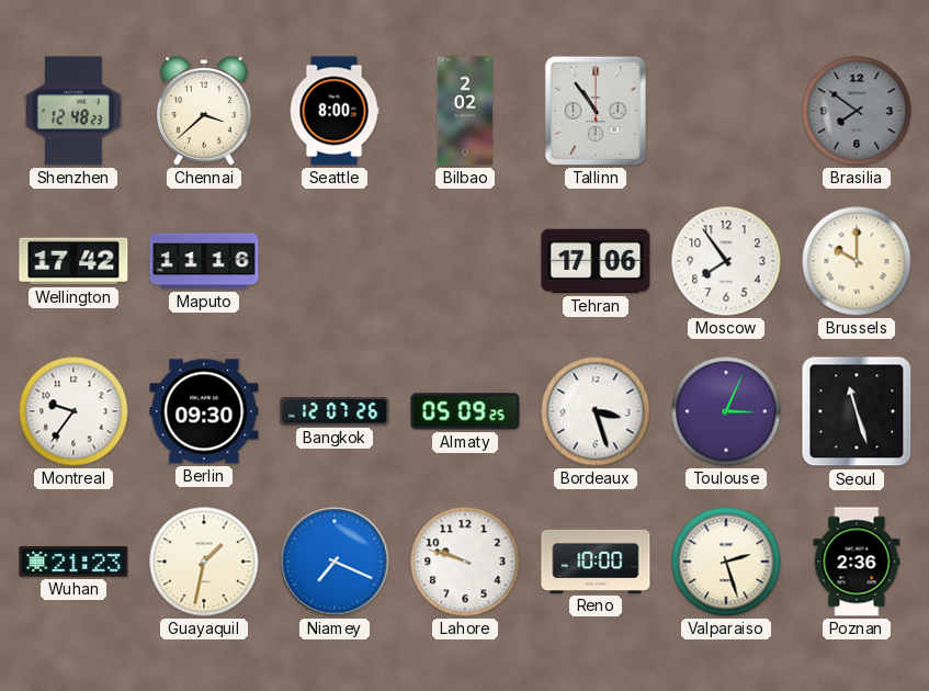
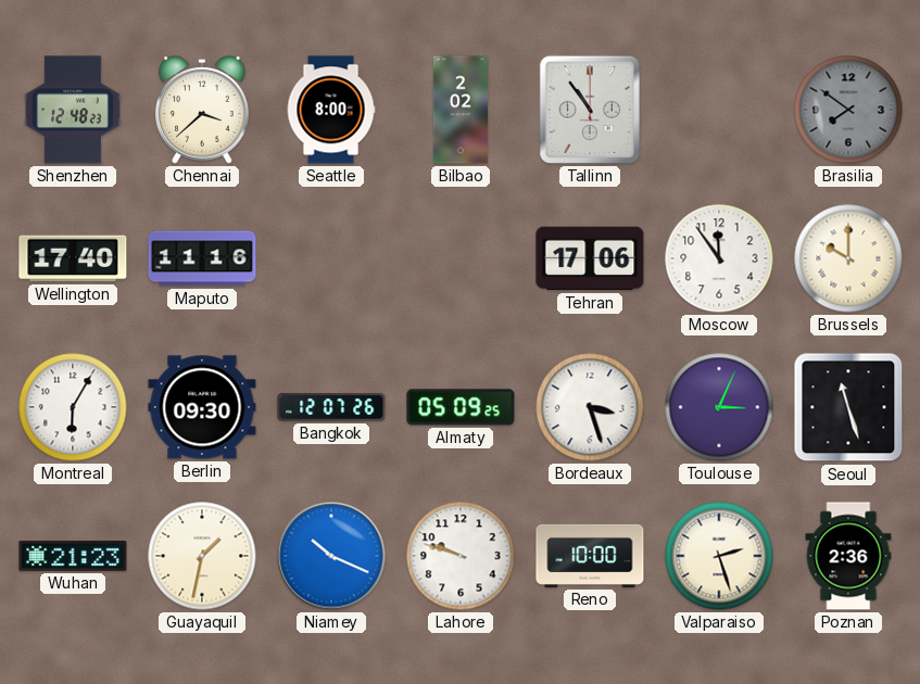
Wellington: 17:42 -> 17:40
Moscow: 7:54 -> 11:54
Montreal: 9:36 -> 6:05
Niamey: 7:19 -> 10:19
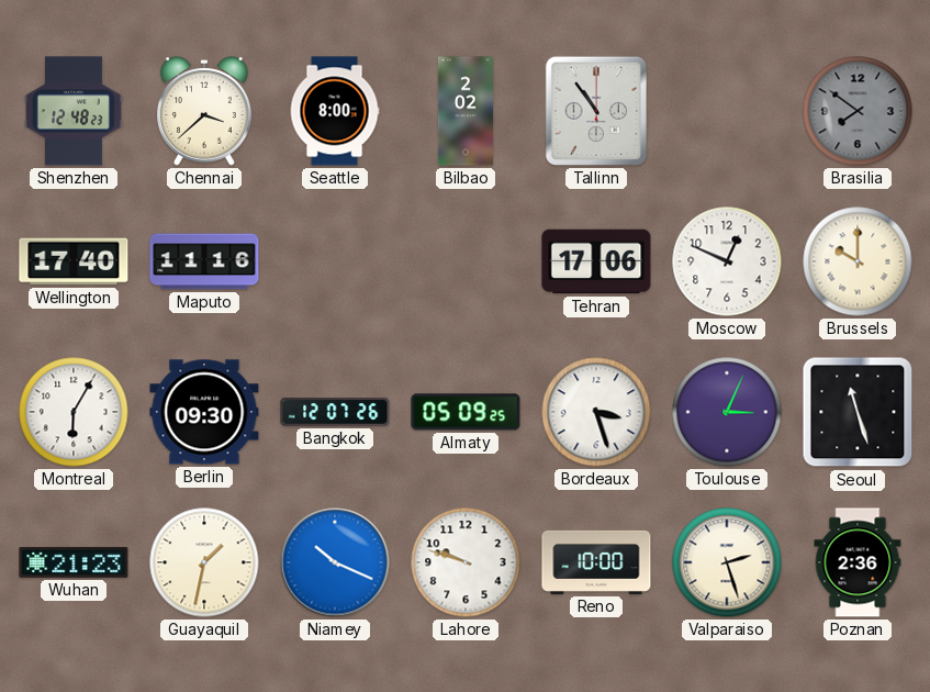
Moscow: 11:54 -> 12:49
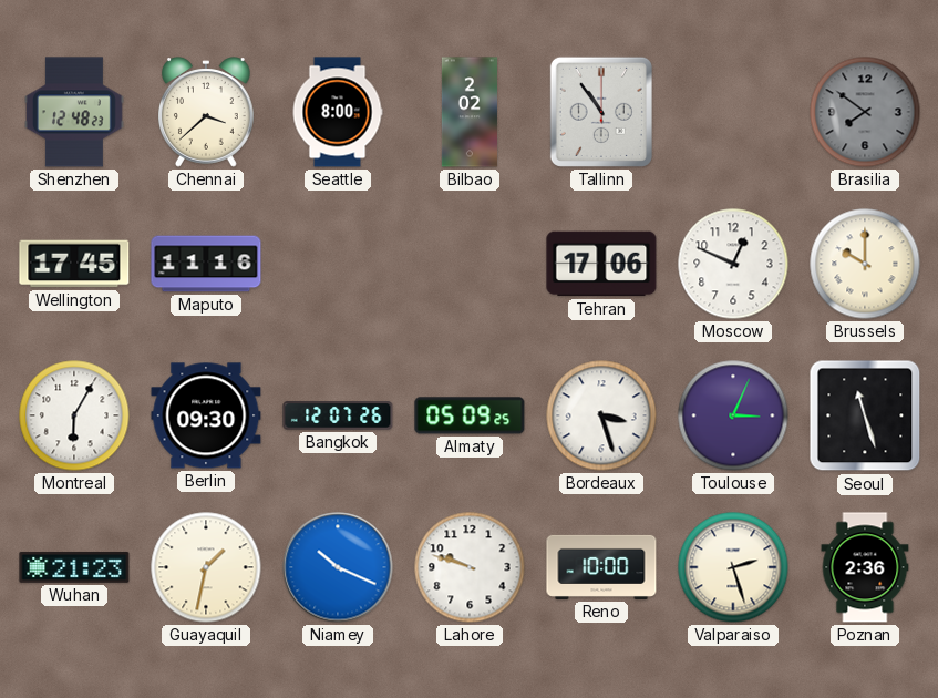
Wellington: 17:40 -> 17:45
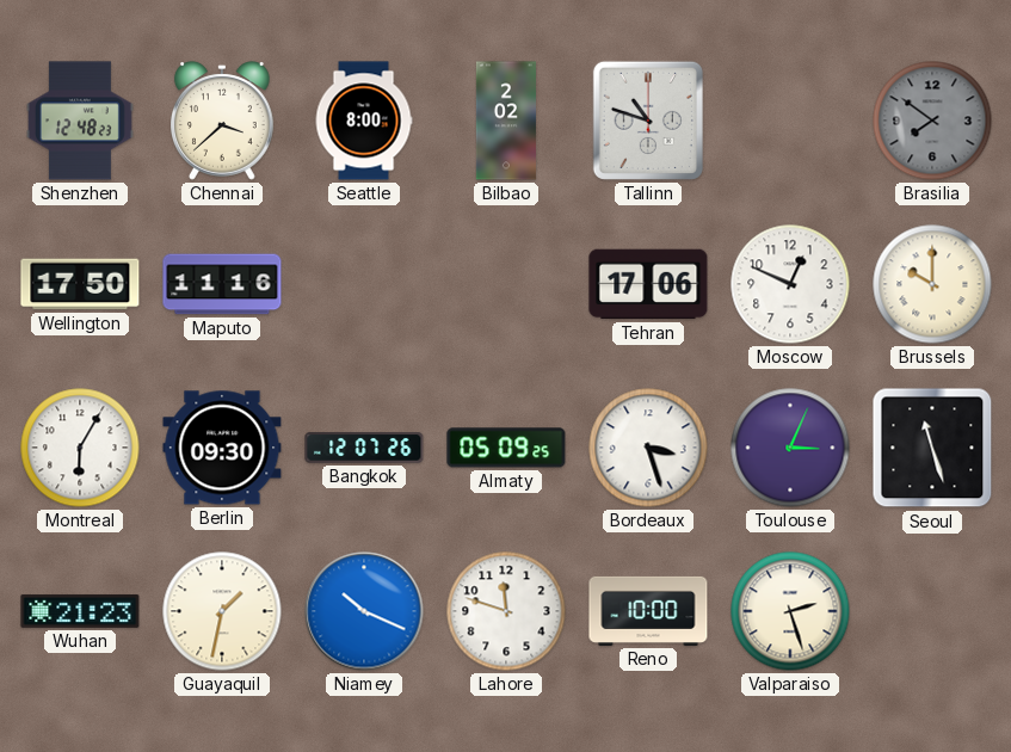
Tallinn: 10:54 -> 10:48
Wellington: 17:45 -> 17:50
Lahore: 9:48 -> 11:48
Poznan: 2:36 -> none
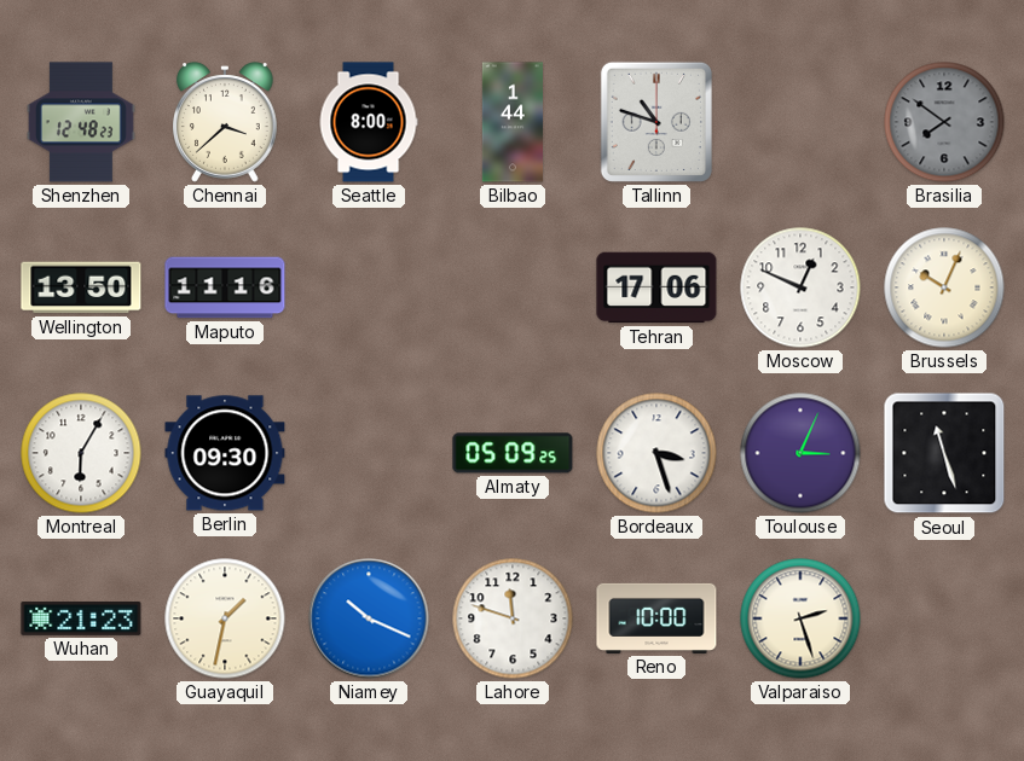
Bilbao: 2:02 -> 1:44
Wellington: 17:50 -> 13:50
Brussels: 10:00 -> 10:04
Bangkok: 12:07 -> none
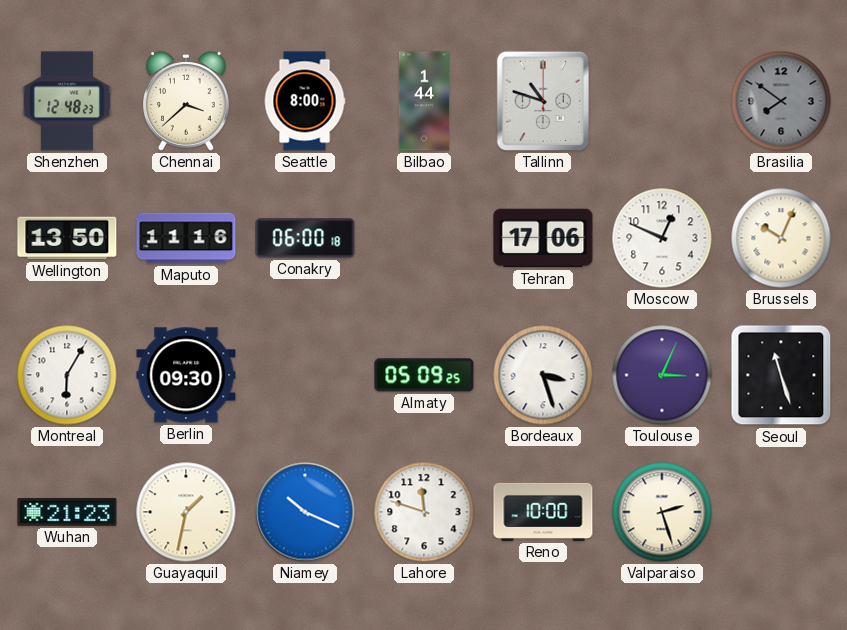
Conakry: none -> 06:00
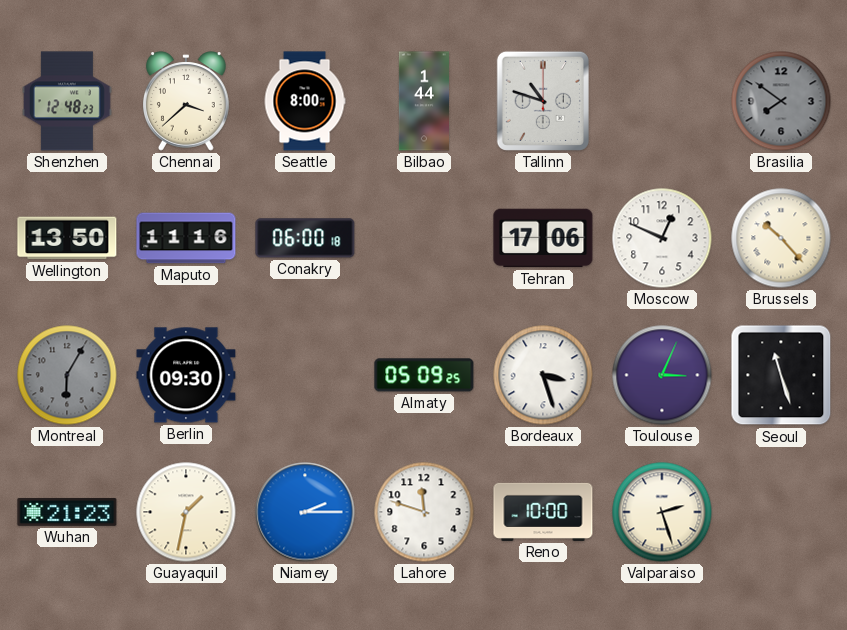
Brussels: 10:04 -> 10:23
Montreal dial: white -> grey
Niamey: 10:19 -> 2:15
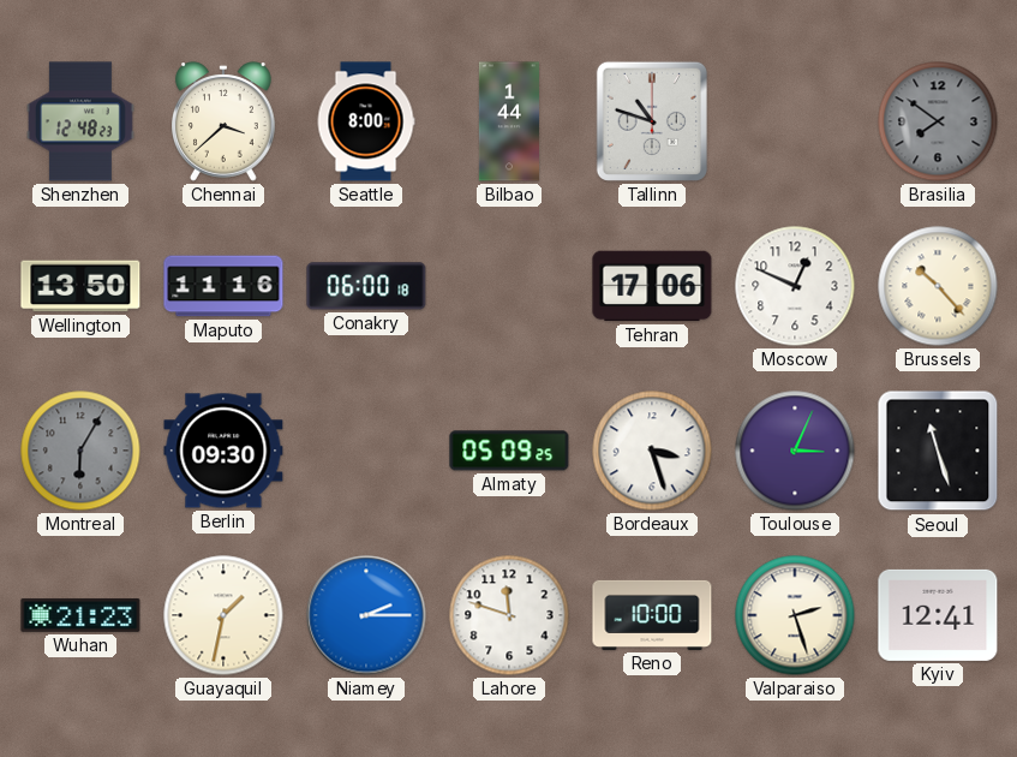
Kyiv: none -> 12:41
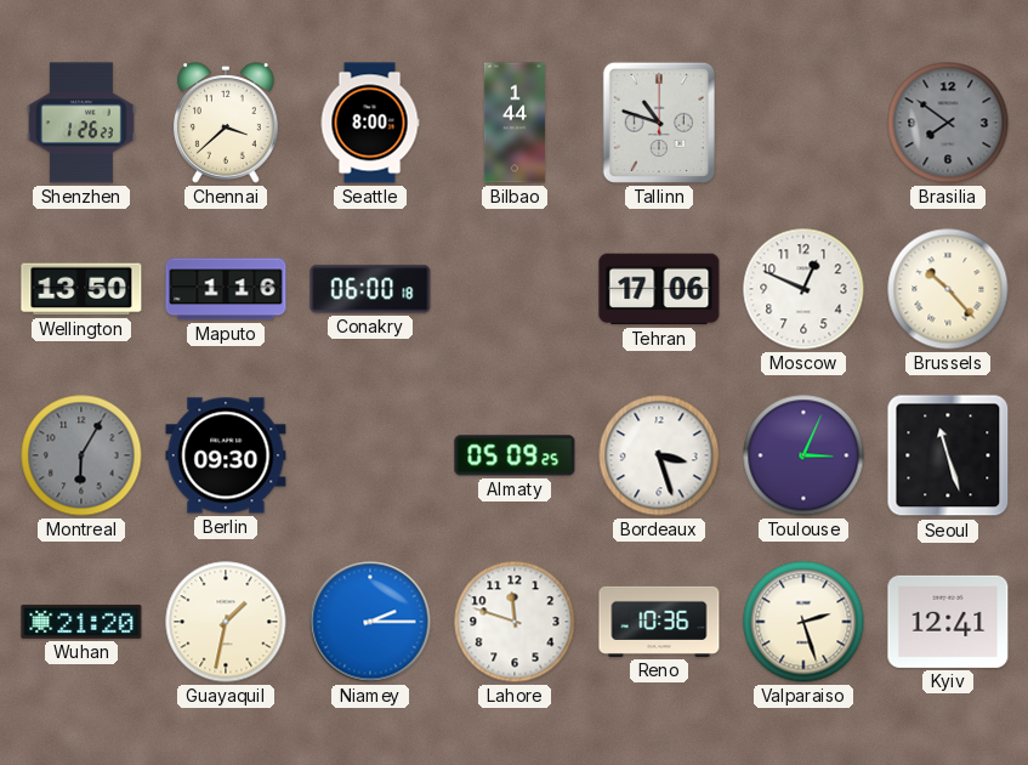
Shenzhen: 12:48 -> 1:26
Maputo: 11:16 -> 1:16
Wuhan: 21:23 -> 21:20
Reno: 10:00 -> 10:36
